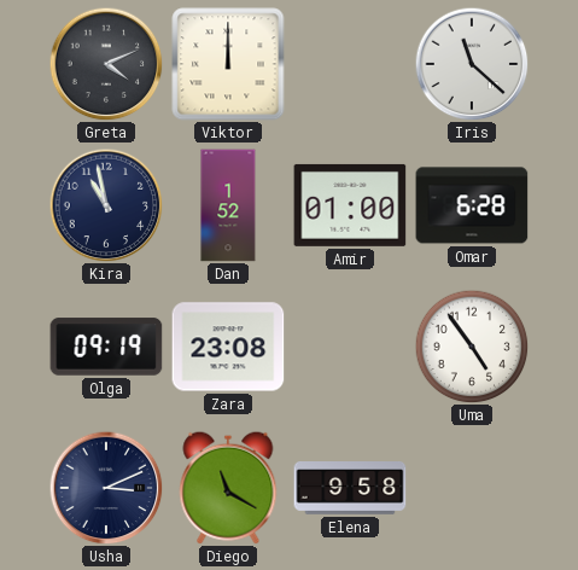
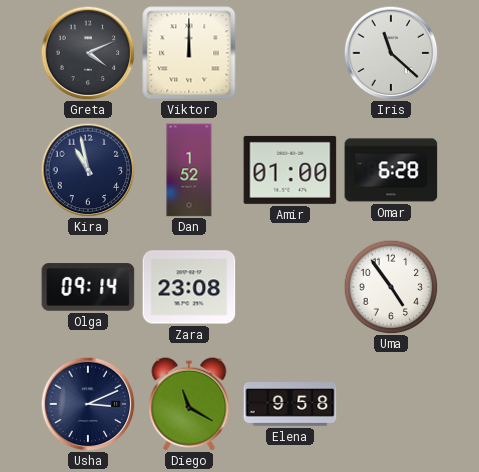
Olga: 09:19 -> 09:14
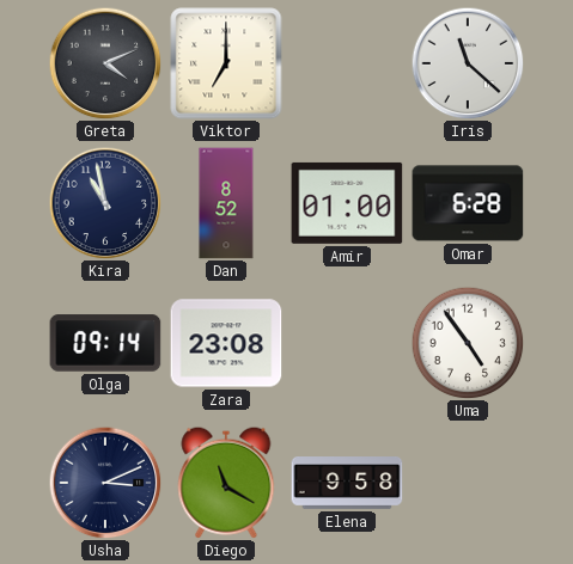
Viktor: 12:00 -> 7:00
Dan: 1:52 -> 8:52
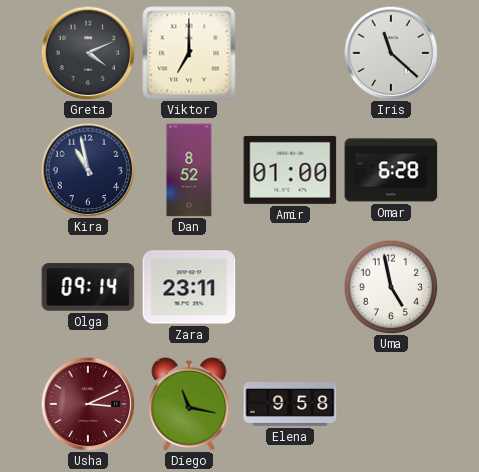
Zara: 23:08 -> 23:11
Uma: 4:54 -> 4:58
Usha dial: navy -> burgundy
Diego: 11:20 -> 11:17
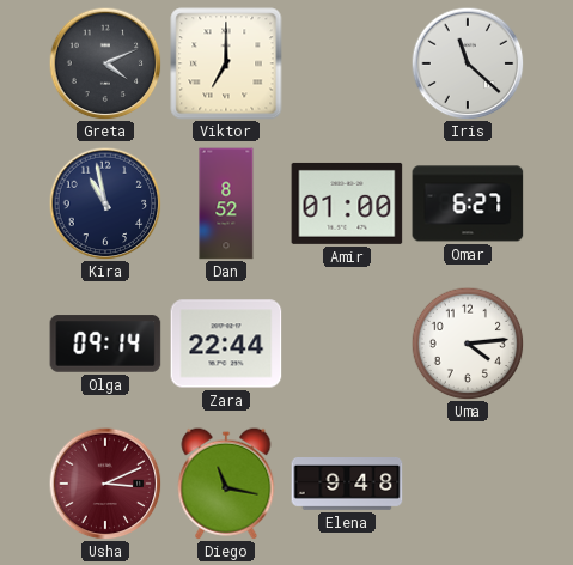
Omar: 6:28 -> 6:27
Zara: 23:11 -> 22:44
Uma: 4:58 -> 4:14
Elena: 9:58 -> 9:48
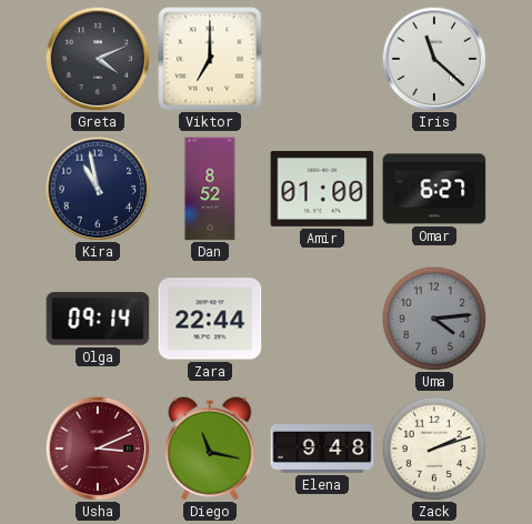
Uma dial: white -> grey
Zack: none -> 2:12
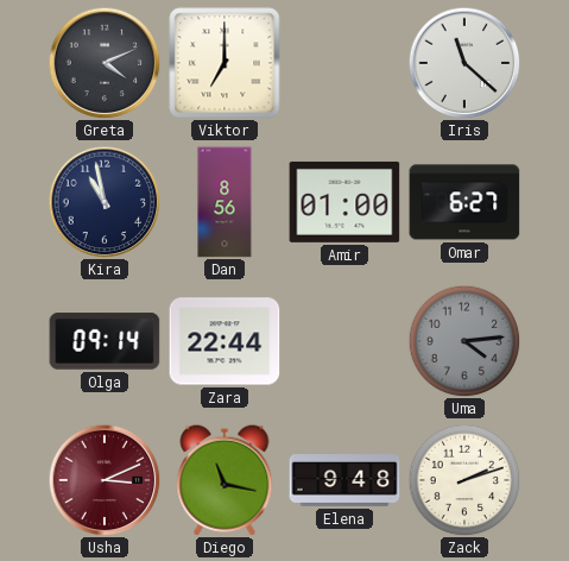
Dan: 8:52 -> 8:56
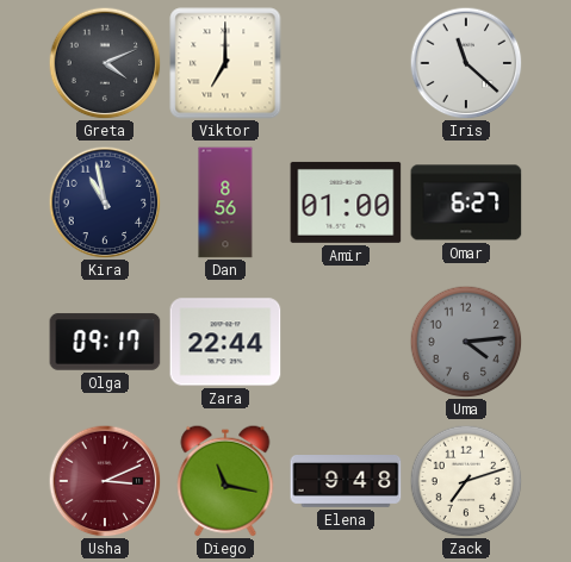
Olga: 09:14 -> 09:17
Zack: 2:12 -> 7:12
